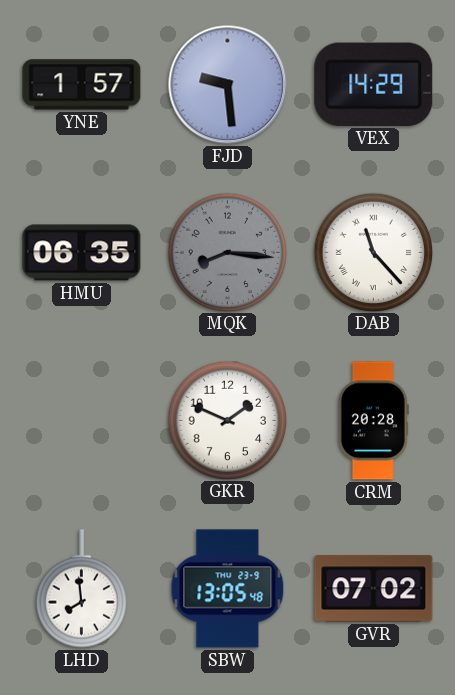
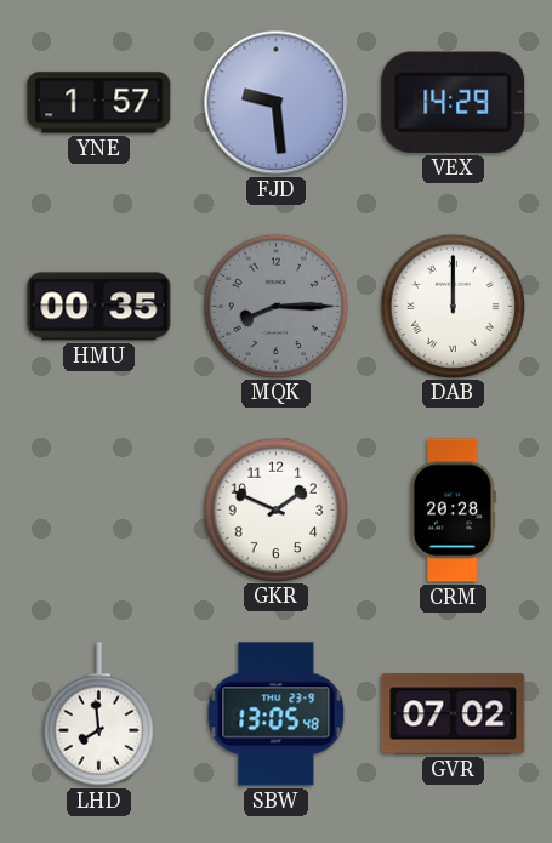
HMU: 06:35 -> 00:35
MQK: 8:16 -> 8:15
DAB: 11:23 -> 12:00
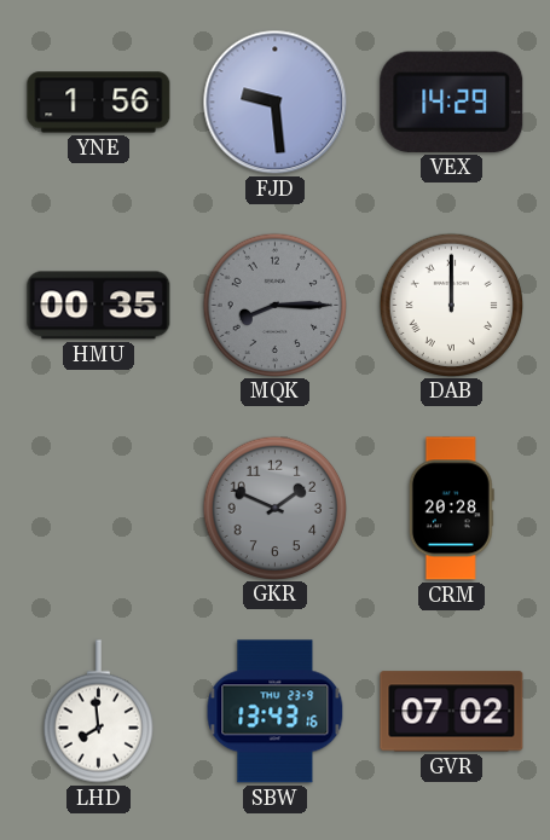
YNE: 1:57 -> 1:56
GKR dial: white -> grey
SBW: 13:05 -> 13:43
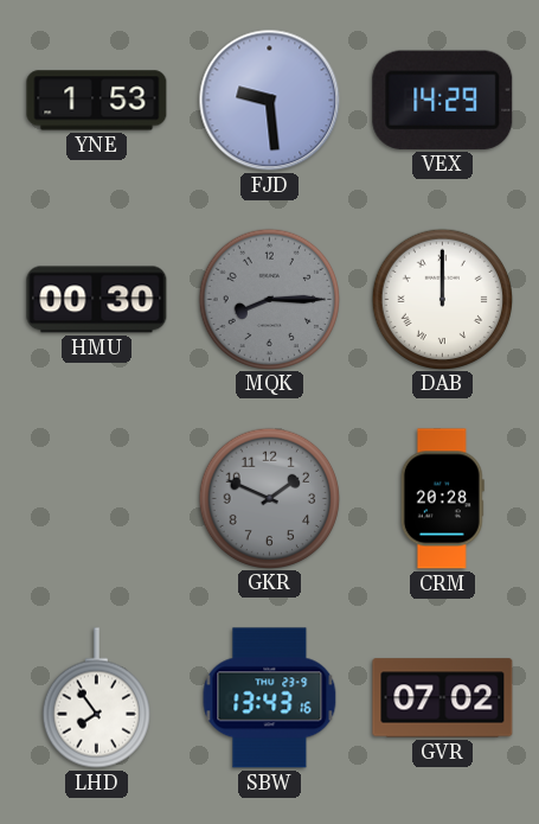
YNE: 1:56 -> 1:53
HMU: 00:35 -> 00:30
LHD: 7:59 -> 7:54
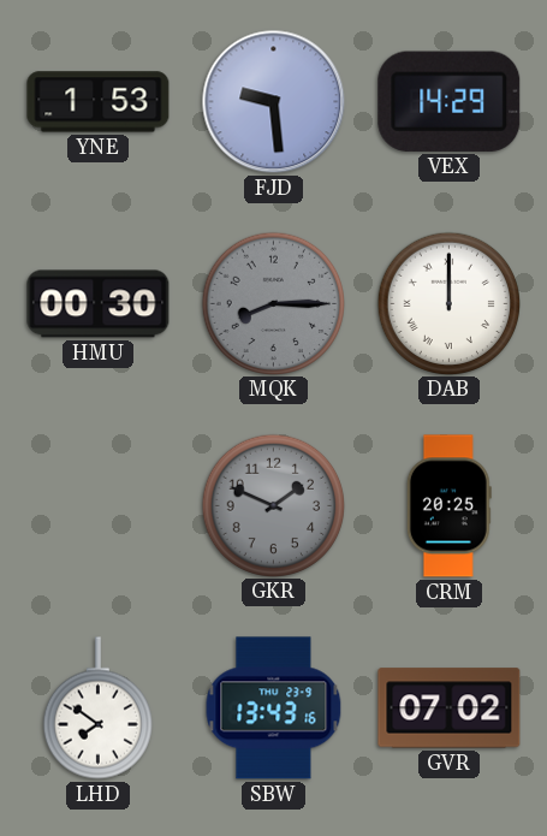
CRM: 20:28 -> 20:25
LHD: 7:54 -> 7:51
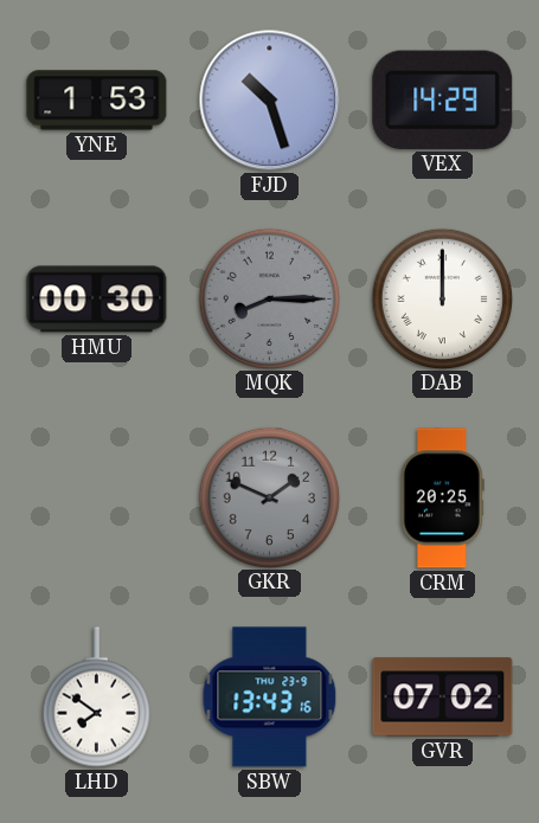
FJD: 9:29 -> 10:27
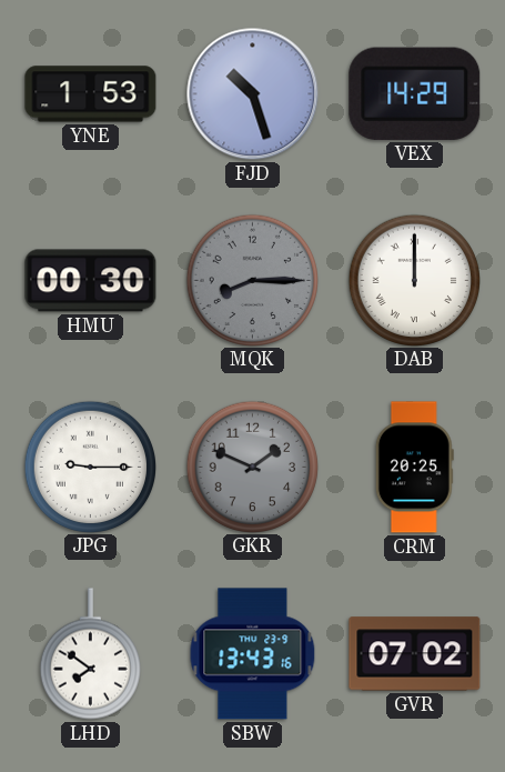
JPG: none -> 9:15
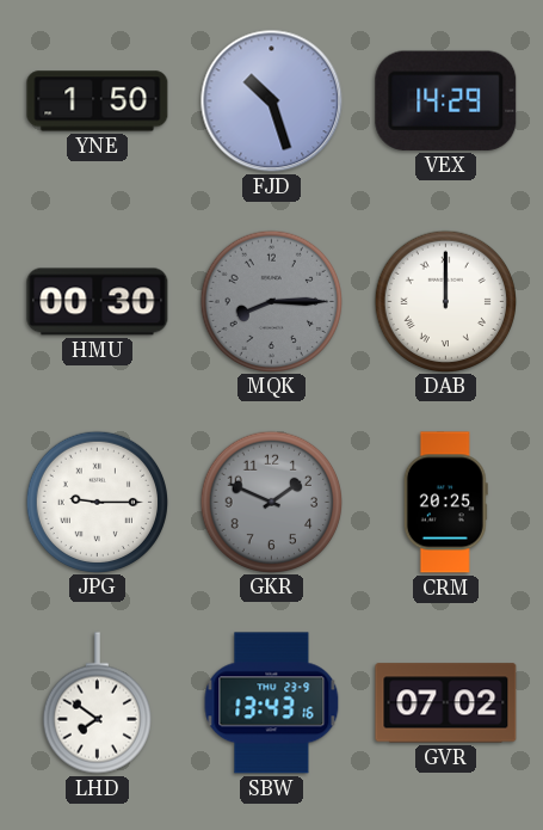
YNE: 1:53 -> 1:50
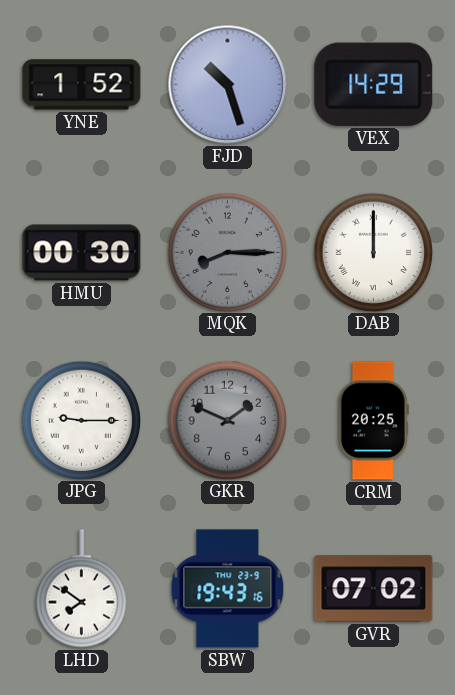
YNE: 1:50 -> 1:52
SBW: 13:43 -> 19:43
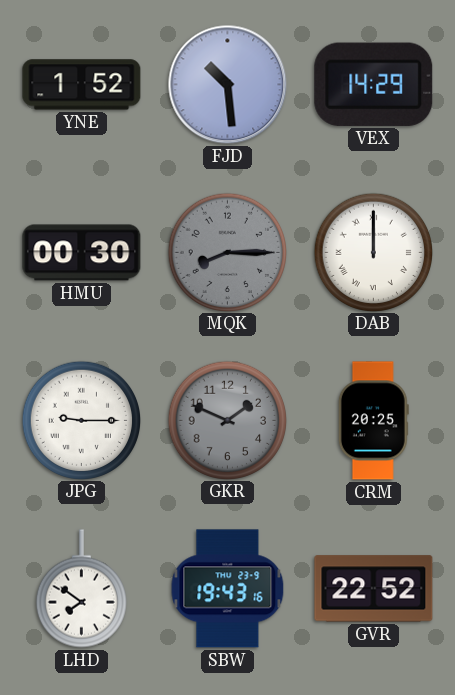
FJD: 10:27 -> 10:29
GVR: 07:02 -> 22:52
